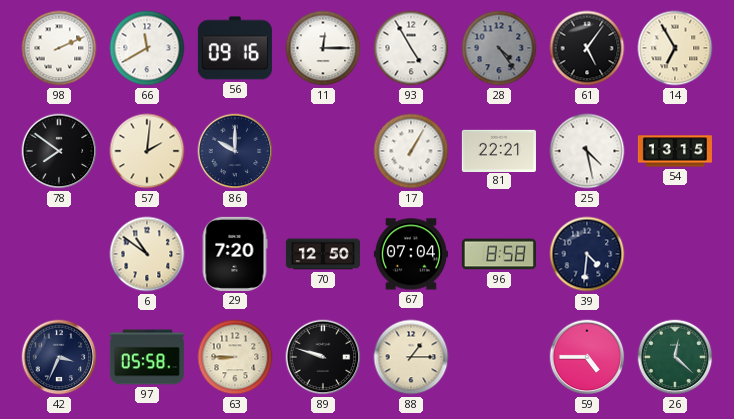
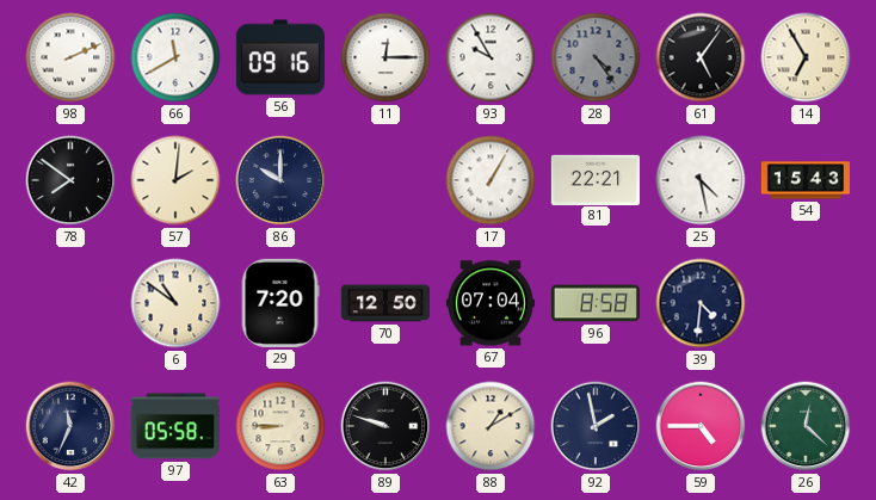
93: 4:55 -> 9:55
54: 13:15 -> 15:43
42: 3:34 -> 11:34
88: 1:15 -> 1:10
92: none -> 1:58
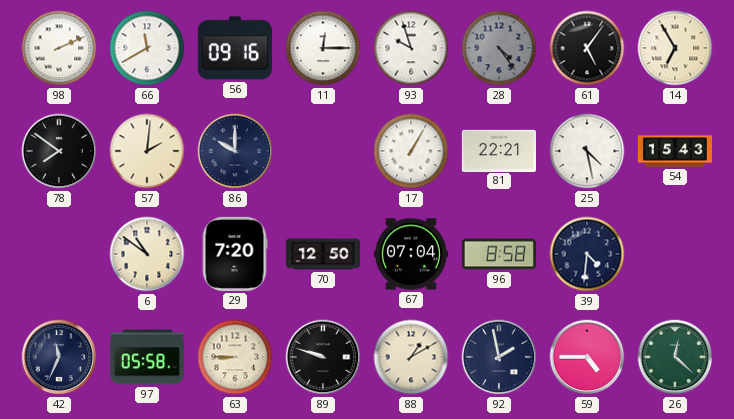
93: 9:55 -> 9:57
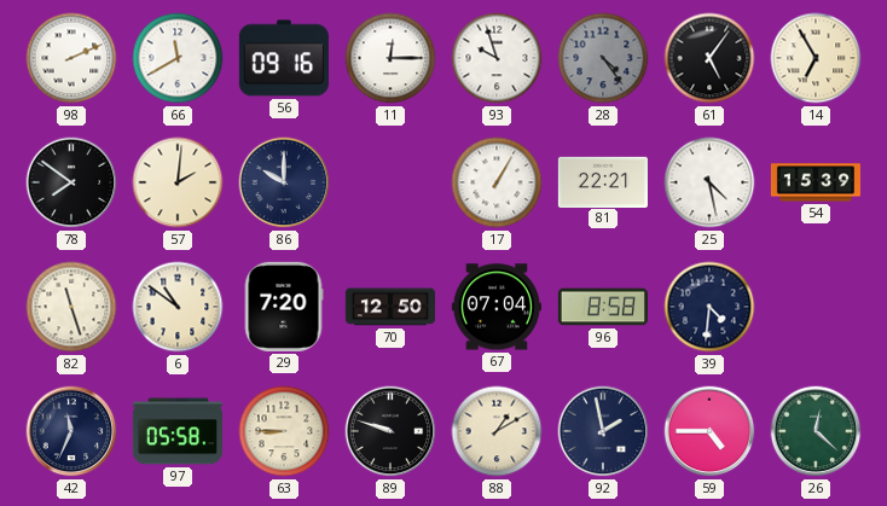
54: 15:43 -> 15:39
82: none -> 11:27
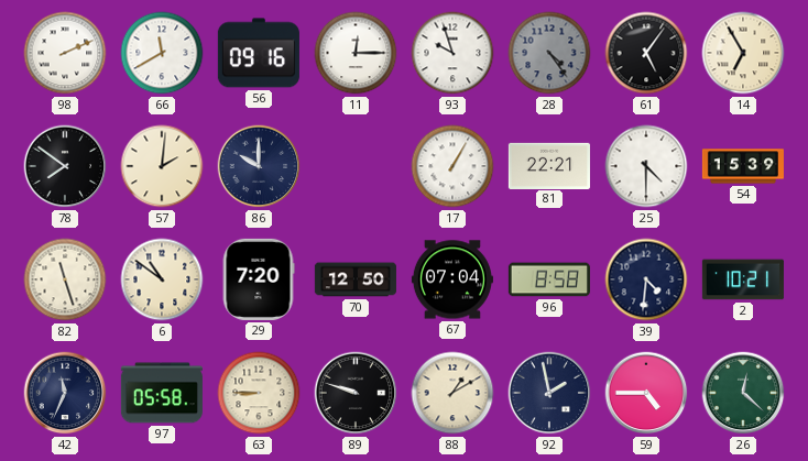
25: 4:28 -> 4:30
2: none -> 10:21
